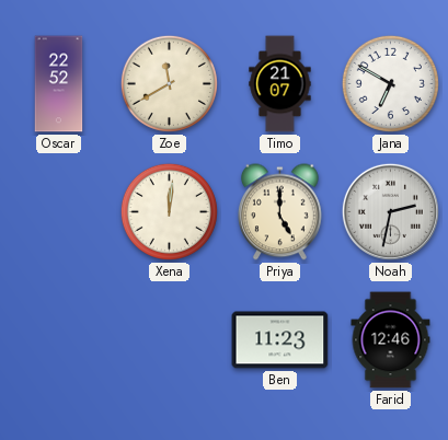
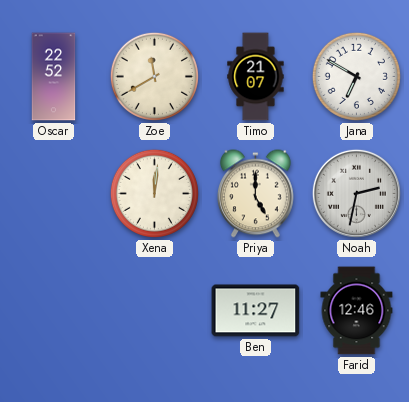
Ben: 11:23 -> 11:27
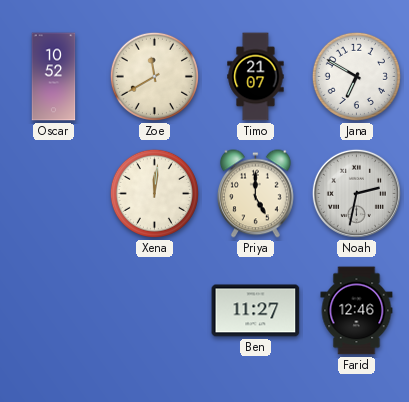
Oscar: 22:52 -> 10:52
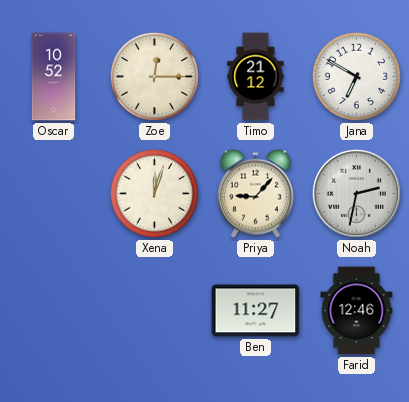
Zoe: 11:40 -> 12:15
Timo: 21:07 -> 21:12
Xena: 12:01 -> 12:03
Priya: 5:00 -> 9:07
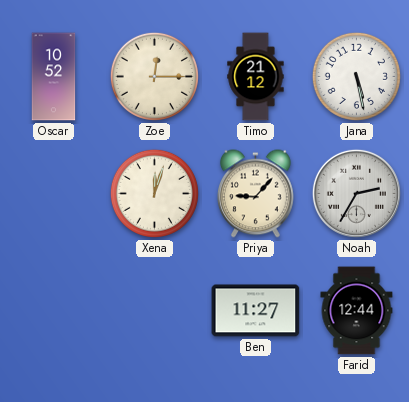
Jana: 6:50 -> 5:28
Noah: 2:32 -> 2:35
Farid: 12:46 -> 12:44
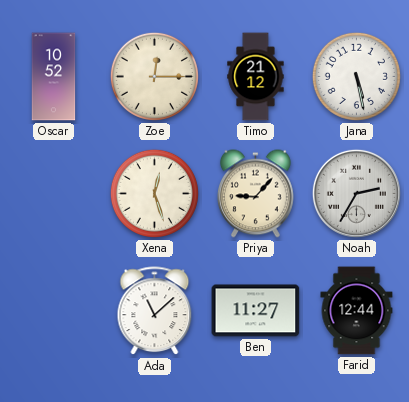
Xena: 12:03 -> 12:27
Ada: none -> 11:08
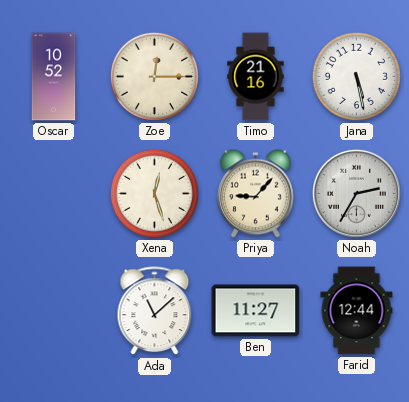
Timo: 21:12 -> 21:16
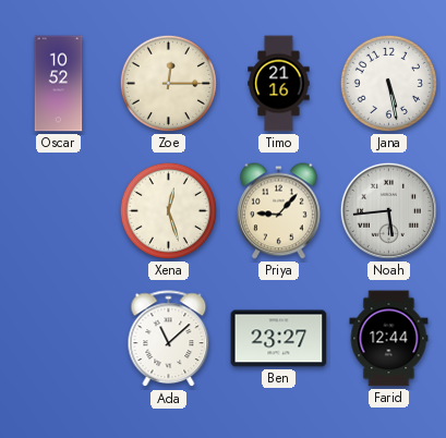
Noah: 2:35 -> 5:44
Ben: 11:27 -> 23:27
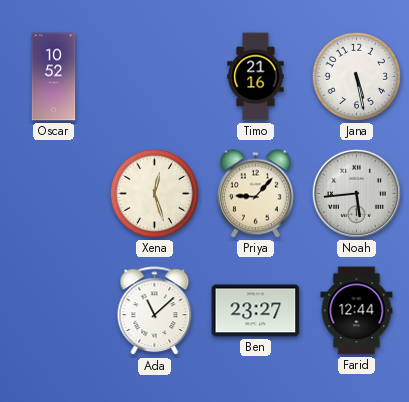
Zoe: 12:15 -> none
